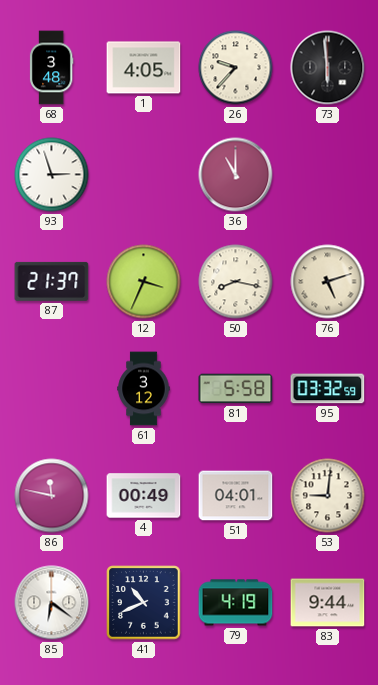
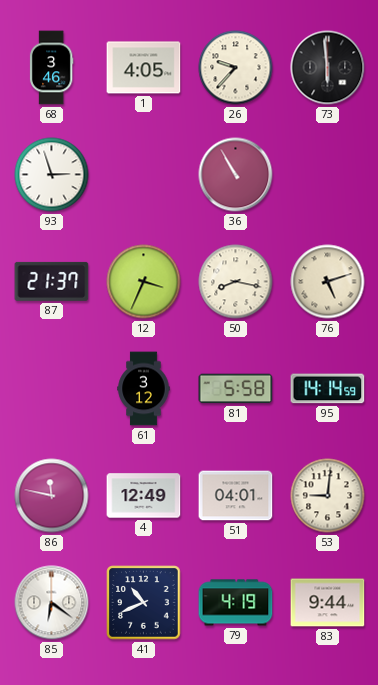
68: 3:48 -> 3:46
36: 11:00 -> 10:55
95: 03:32 -> 14:14
4: 00:49 -> 12:49
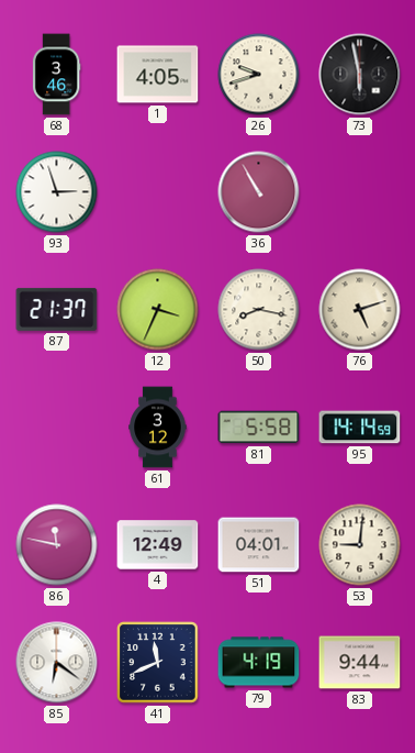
26: 9:37 -> 9:42
73: 5:59 -> 5:58
41: 10:41 -> 11:41
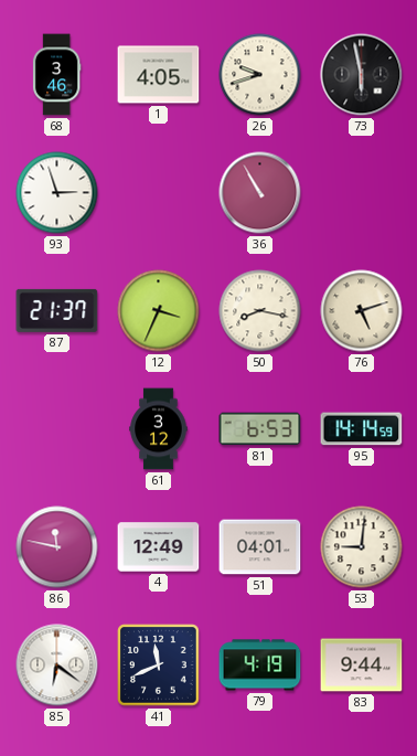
81: 5:58 -> 6:53
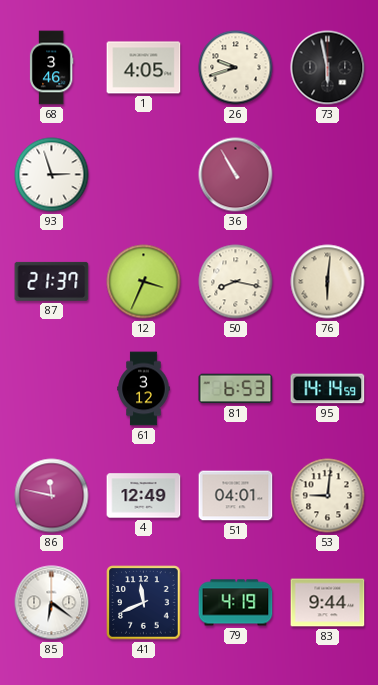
76: 5:12 -> 6:01
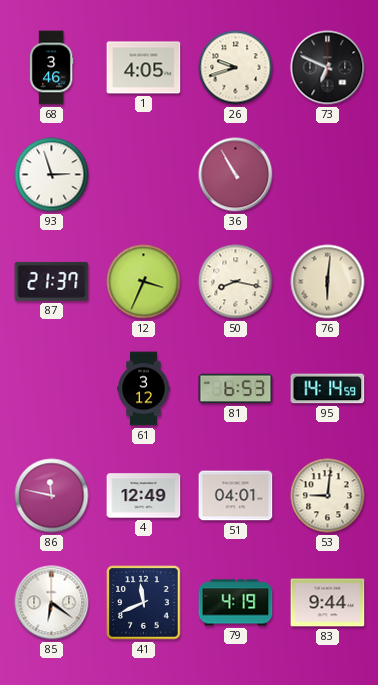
73: 5:58 -> 6:49
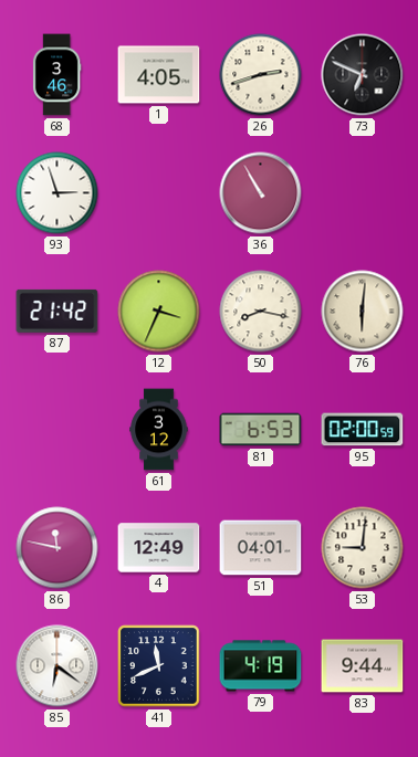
26: 9:42 -> 2:42
87: 21:37 -> 21:42
95: 14:14 -> 02:00
